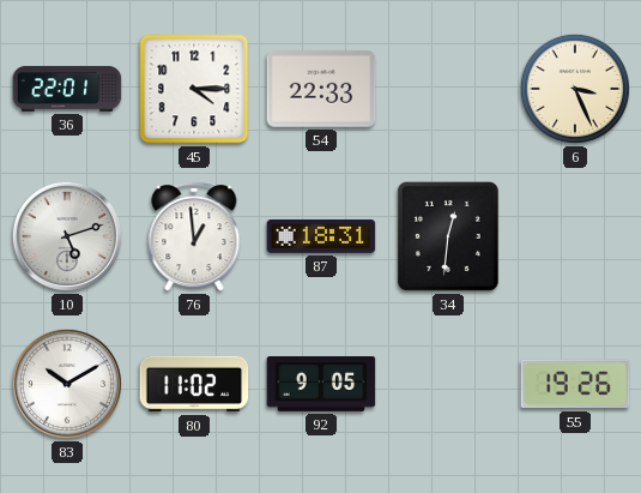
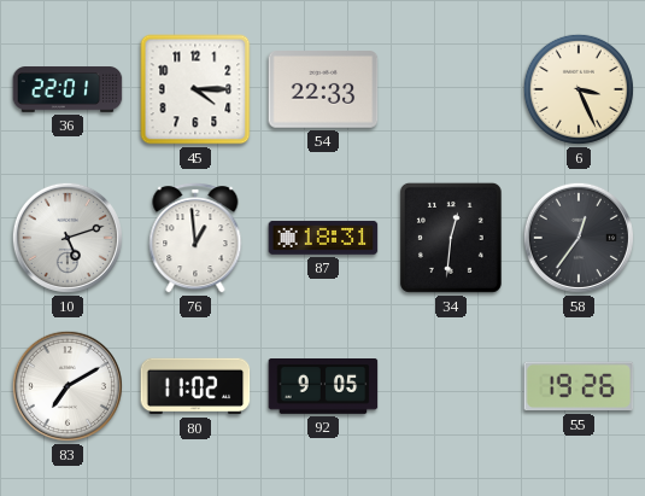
58: none -> 12:36
83: 10:10 -> 7:10
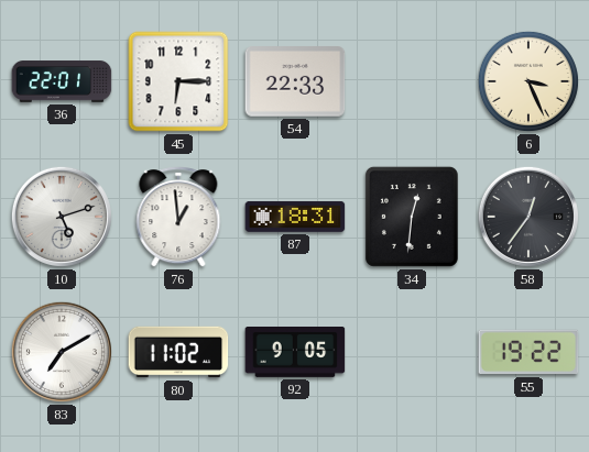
45: 4:15 -> 6:15
55: 19:26 -> 19:22
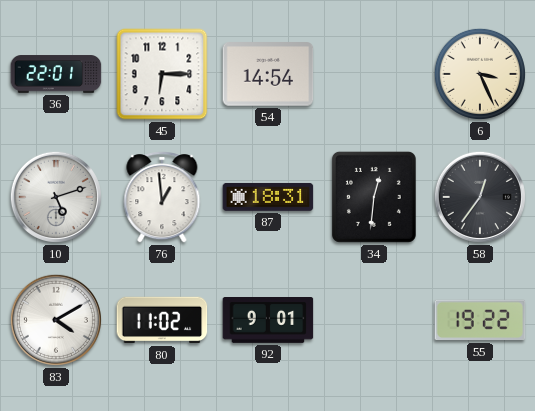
54: 22:33 -> 14:54
83: 7:10 -> 4:10
92: 9:05 -> 9:01
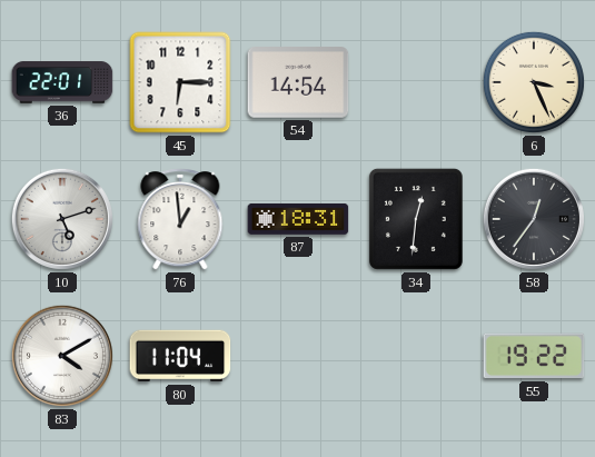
80: 11:02 -> 11:04
92: 9:01 -> none
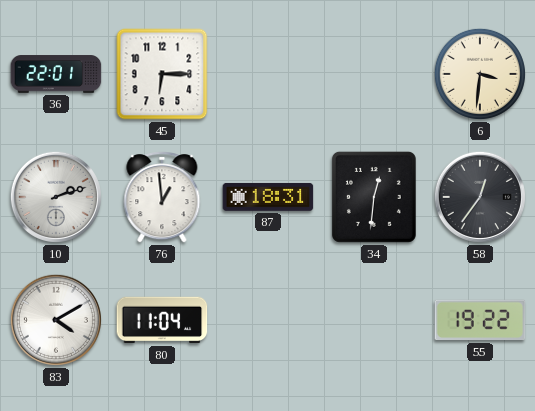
54: 14:54 -> none
6: 3:26 -> 3:31
10: 5:12 -> 2:12
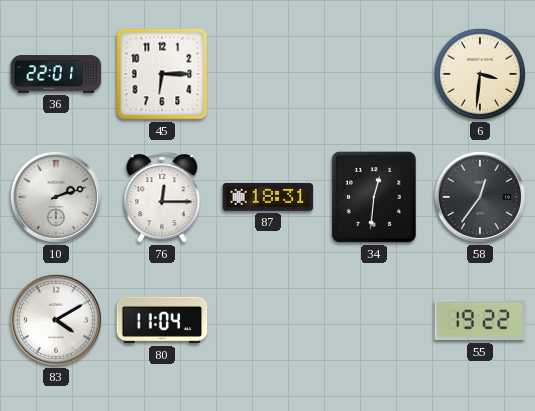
76: 12:59 -> 12:15
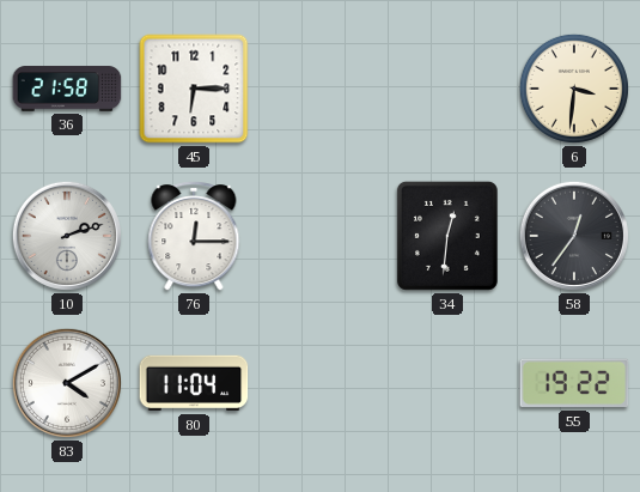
36: 22:01 -> 21:58
87: 18:31 -> none
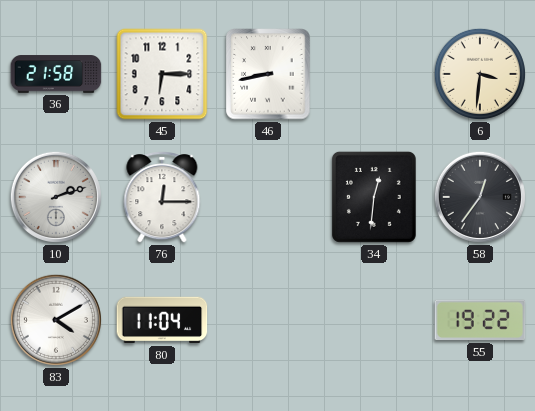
46: none -> 8:43
